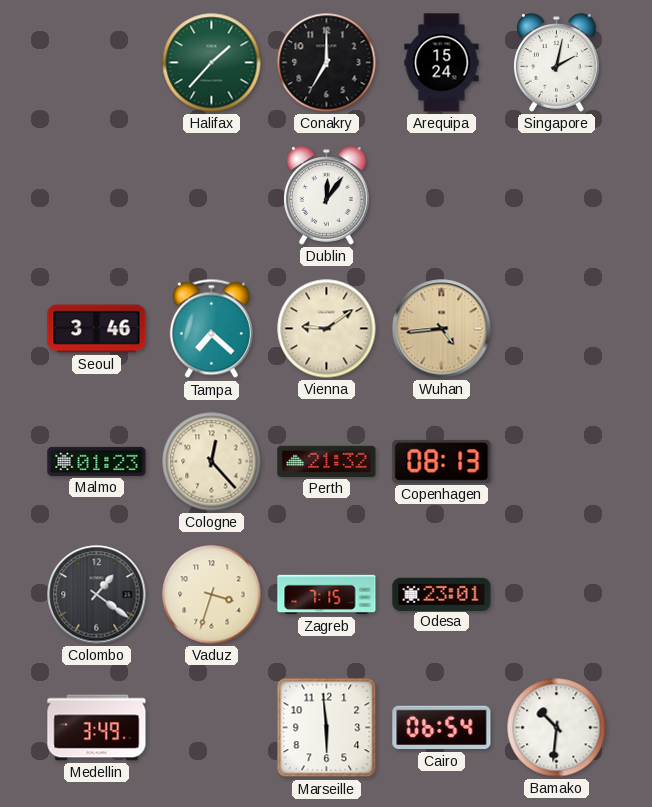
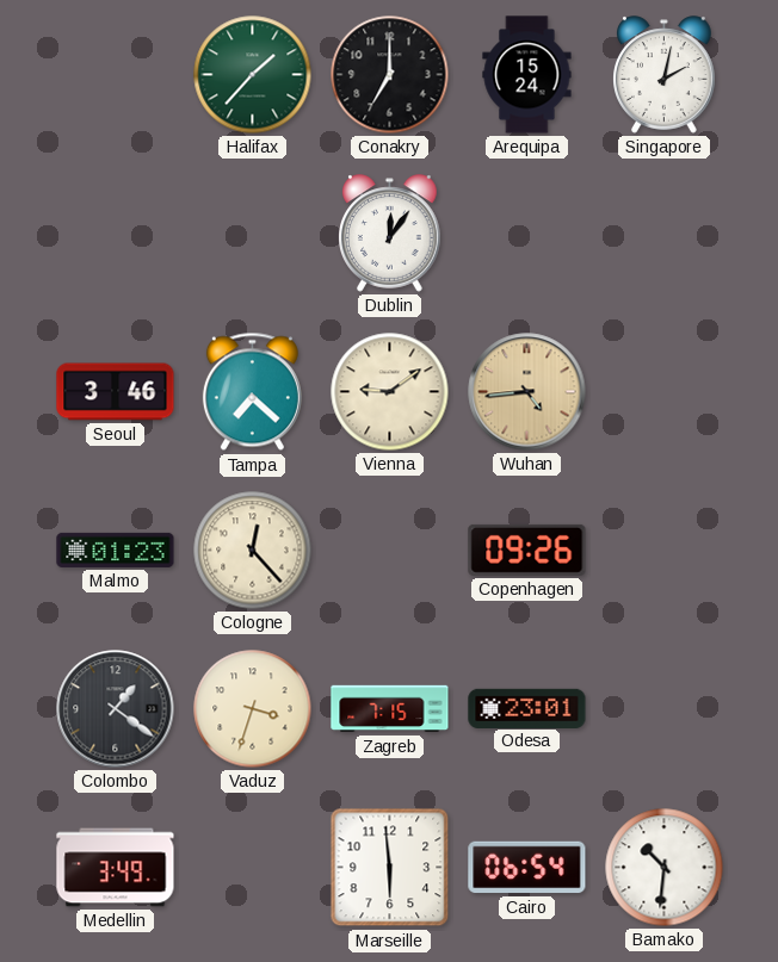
Perth: 21:32 -> none
Copenhagen: 08:13 -> 09:26
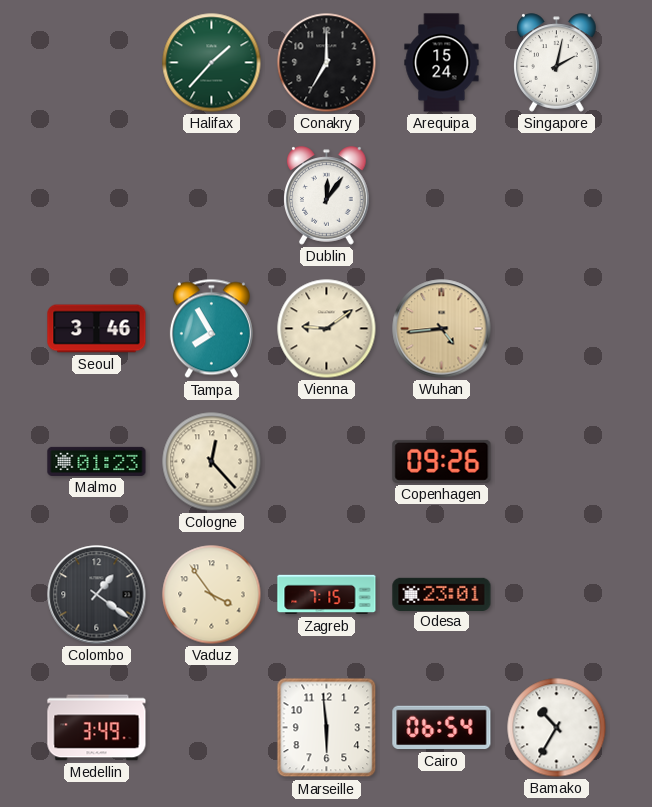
Tampa: 7:22 -> 7:55
Vaduz: 3:33 -> 3:54
Bamako: 10:31 -> 10:35
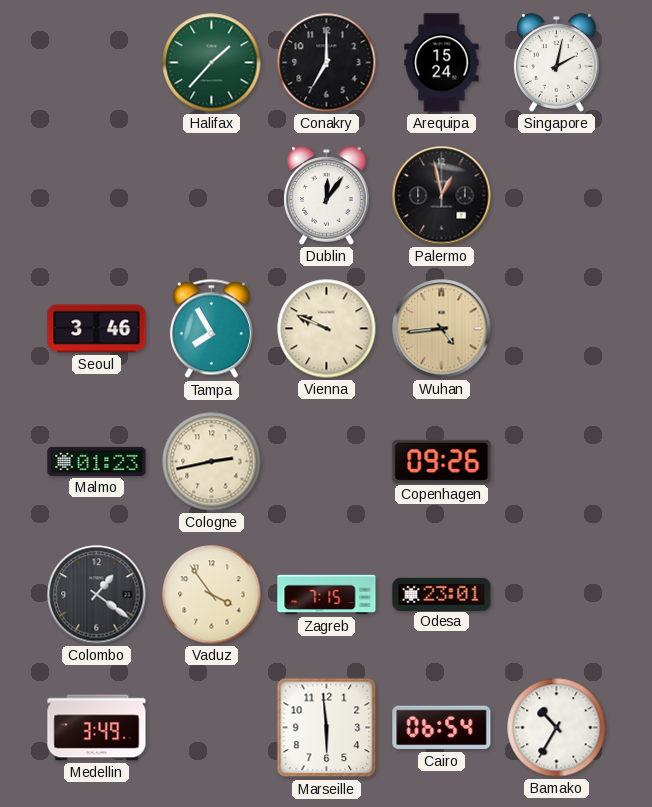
Palermo: none -> 12:58
Vienna: 9:09 -> 9:49
Cologne: 12:23 -> 2:43
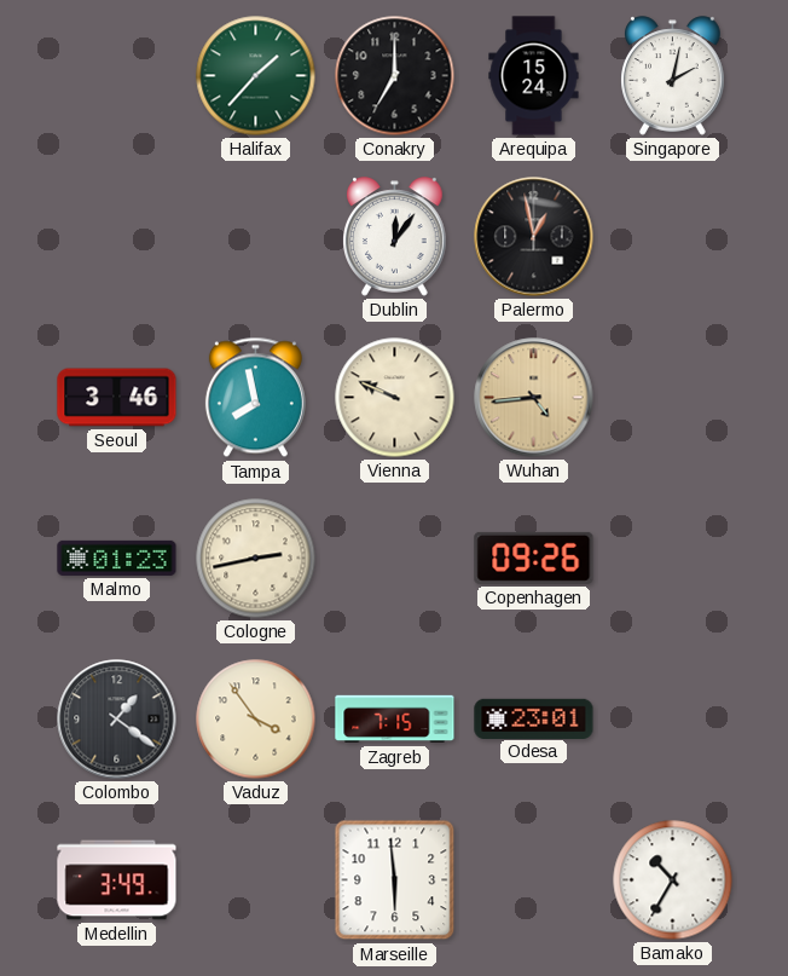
Tampa: 7:55 -> 7:58
Cairo: 06:54 -> none
